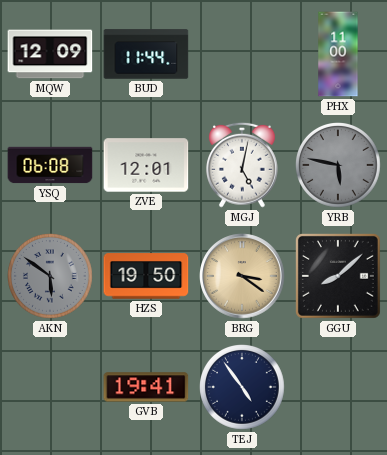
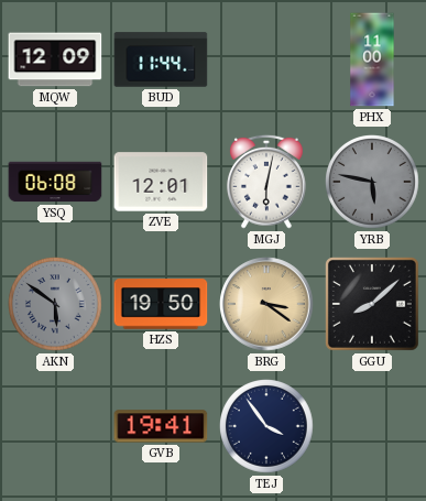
MGJ: 5:02 -> 6:02
TEJ: 4:54 -> 3:54
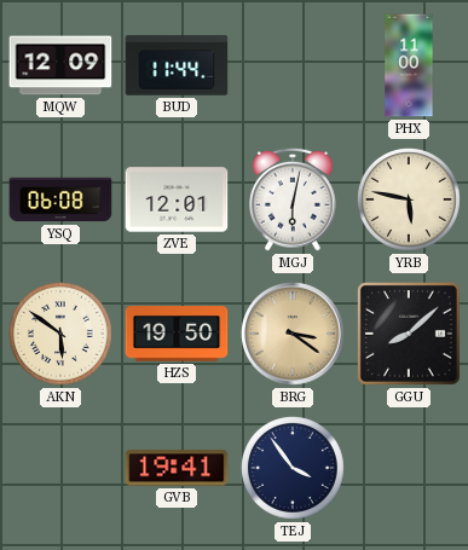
YRB dial: grey -> cream
AKN dial: grey -> cream
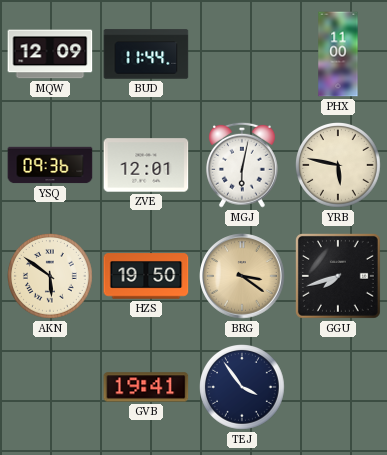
YSQ: 06:08 -> 09:36
GGU: 8:08 -> 7:42
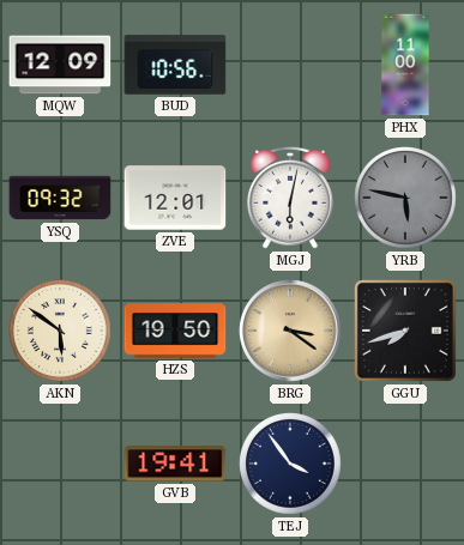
BUD: 11:44 -> 10:56
YSQ: 09:36 -> 09:32
YRB dial: cream -> grey
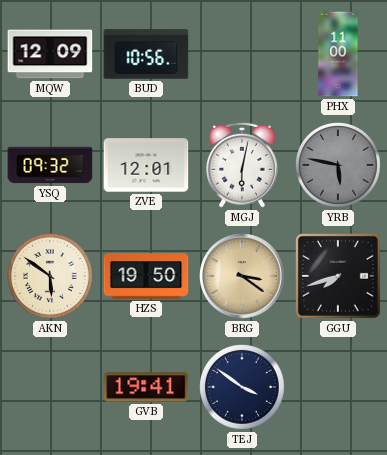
TEJ: 3:54 -> 3:51
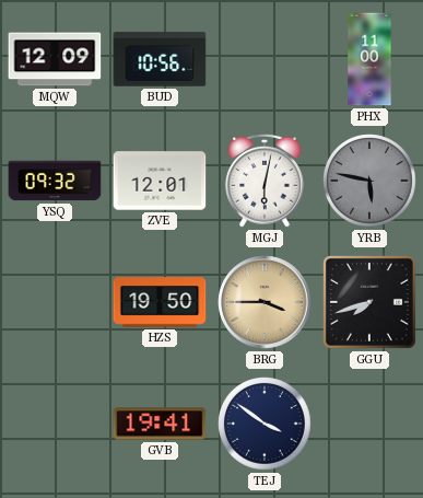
AKN: 5:51 -> none
BRG: 3:21 -> 3:45
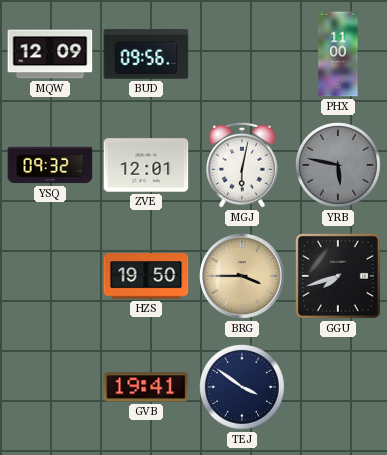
BUD: 10:56 -> 09:56
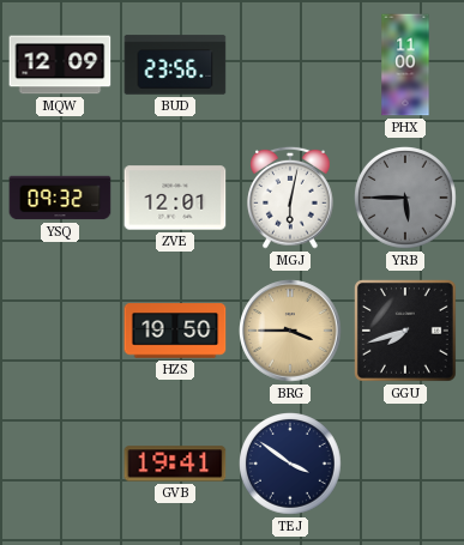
BUD: 09:56 -> 23:56
YRB: 5:47 -> 5:45
